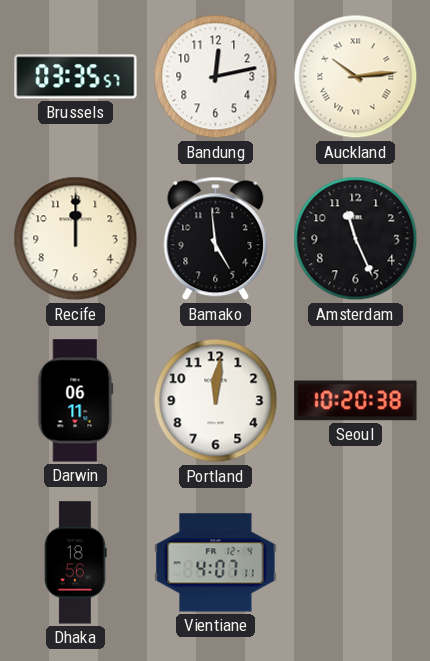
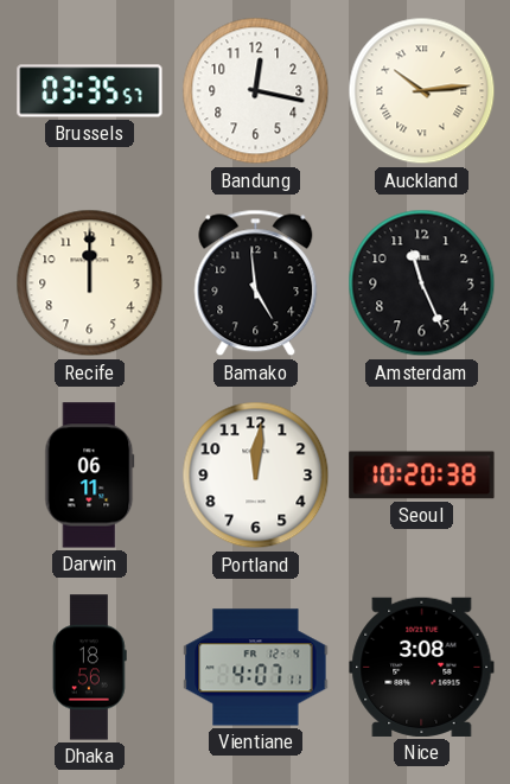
Bandung: 12:13 -> 12:17
Nice: none -> 3:08
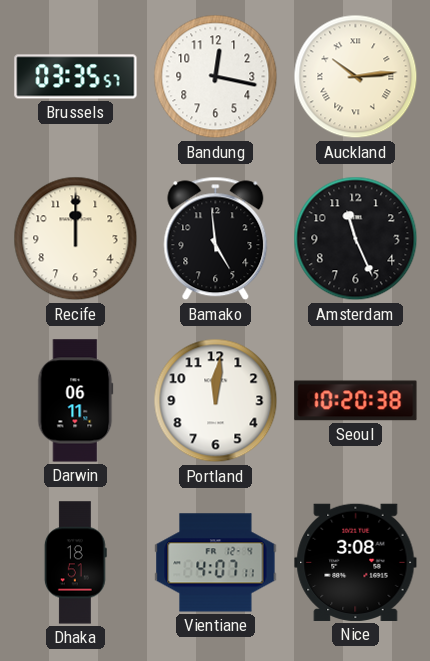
Dhaka: 18:56 -> 18:51
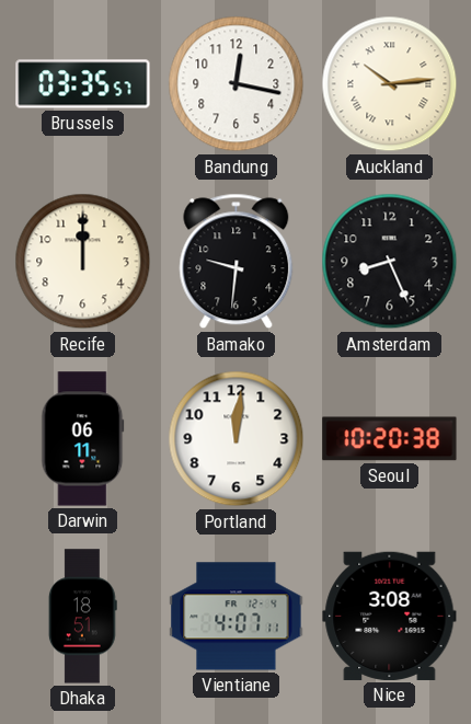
Bamako: 4:59 -> 9:31
Amsterdam: 11:26 -> 8:26
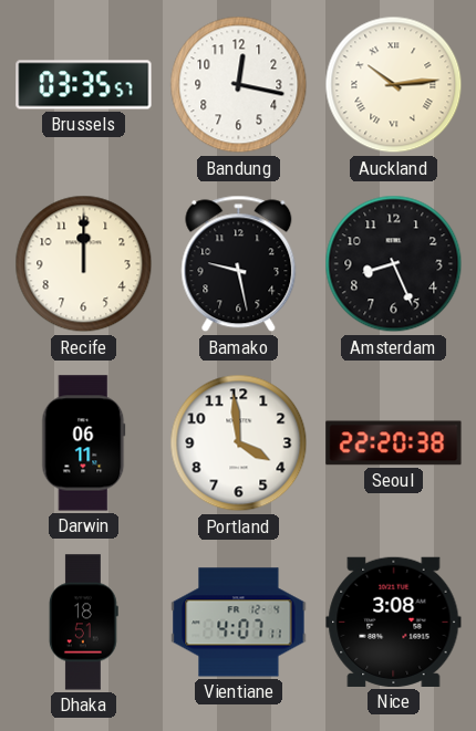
Bamako: 9:31 -> 9:28
Portland: 12:01 -> 3:59
Seoul: 10:20 -> 22:20
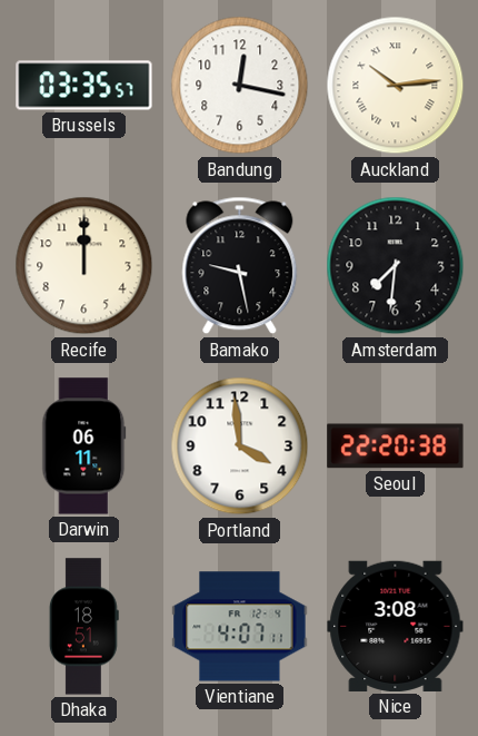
Amsterdam: 8:26 -> 7:31
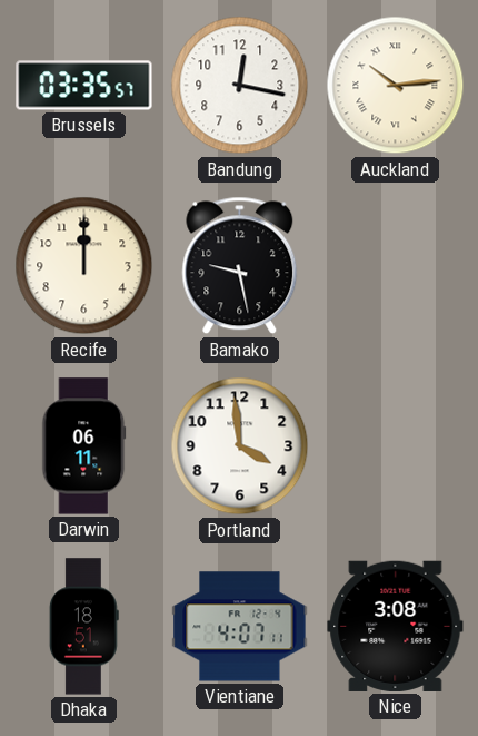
Amsterdam: 7:31 -> none
Seoul: 22:20 -> none
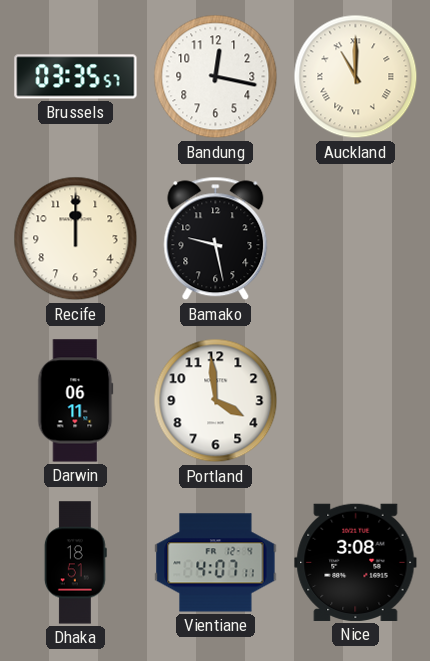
Auckland: 10:14 -> 11:00
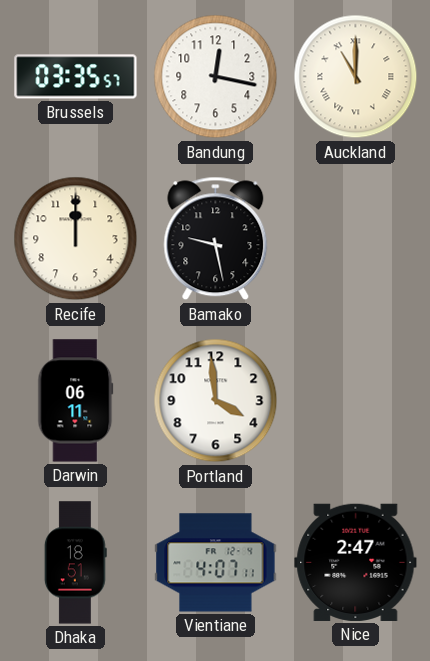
Nice: 3:08 -> 2:47
